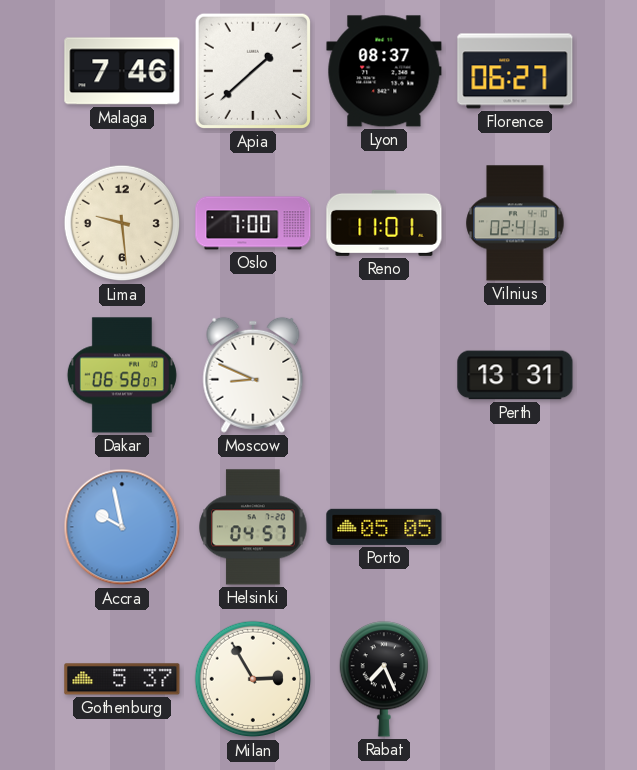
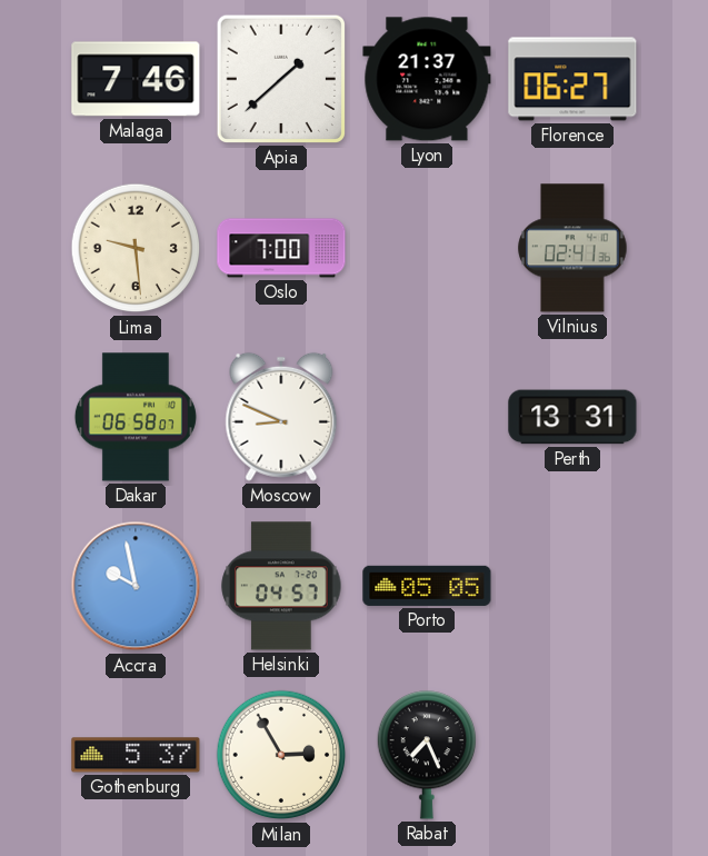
Lyon: 08:37 -> 21:37
Reno: 11:01 -> none
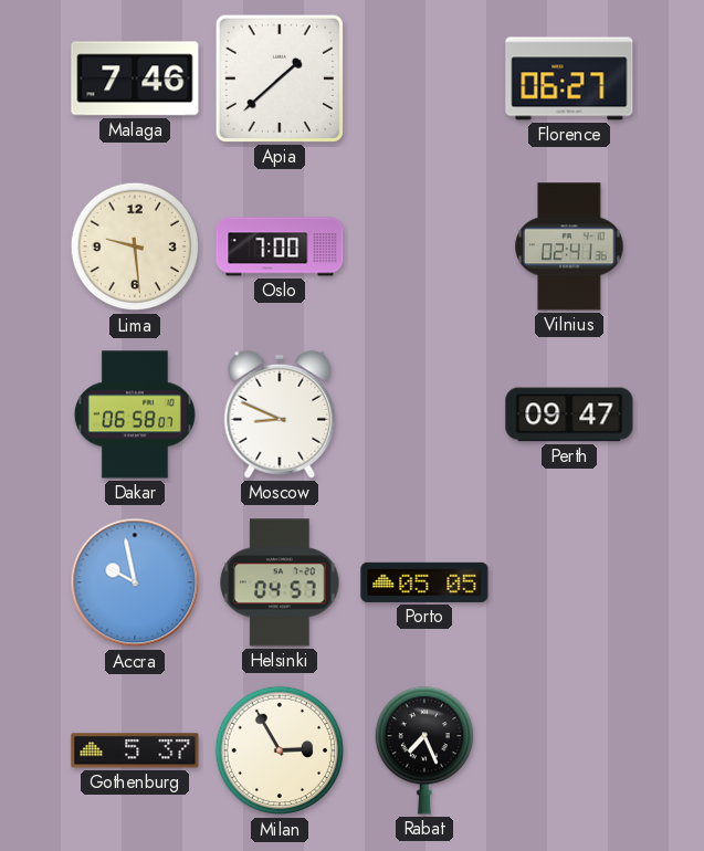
Lyon: 21:37 -> none
Perth: 13:31 -> 09:47
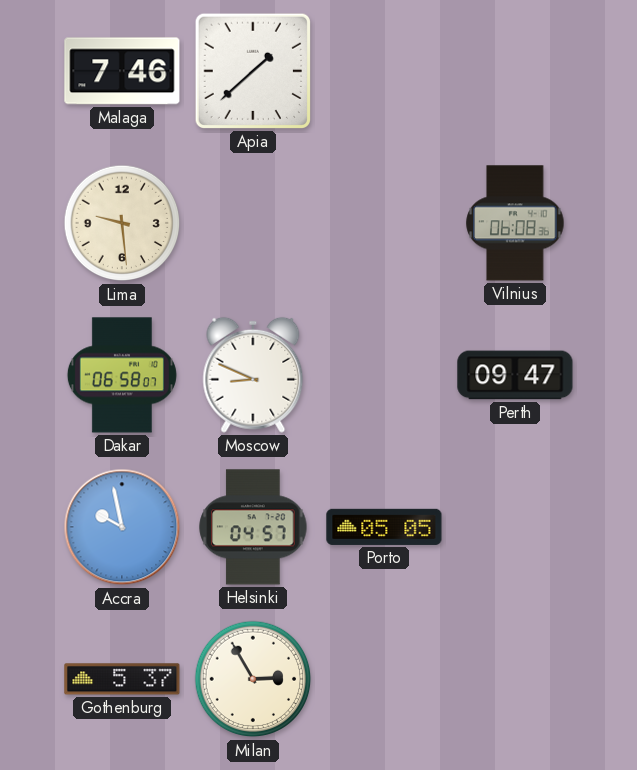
Florence: 06:27 -> none
Oslo: 7:00 -> none
Vilnius: 02:41 -> 06:08
Rabat: 7:26 -> none
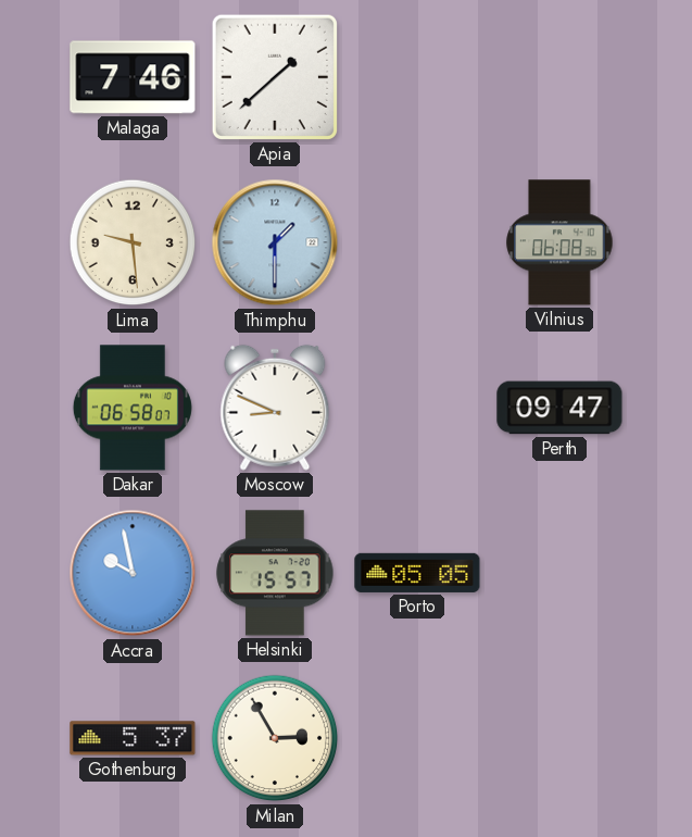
Thimphu: none -> 1:30
Helsinki: 04:57 -> 15:57
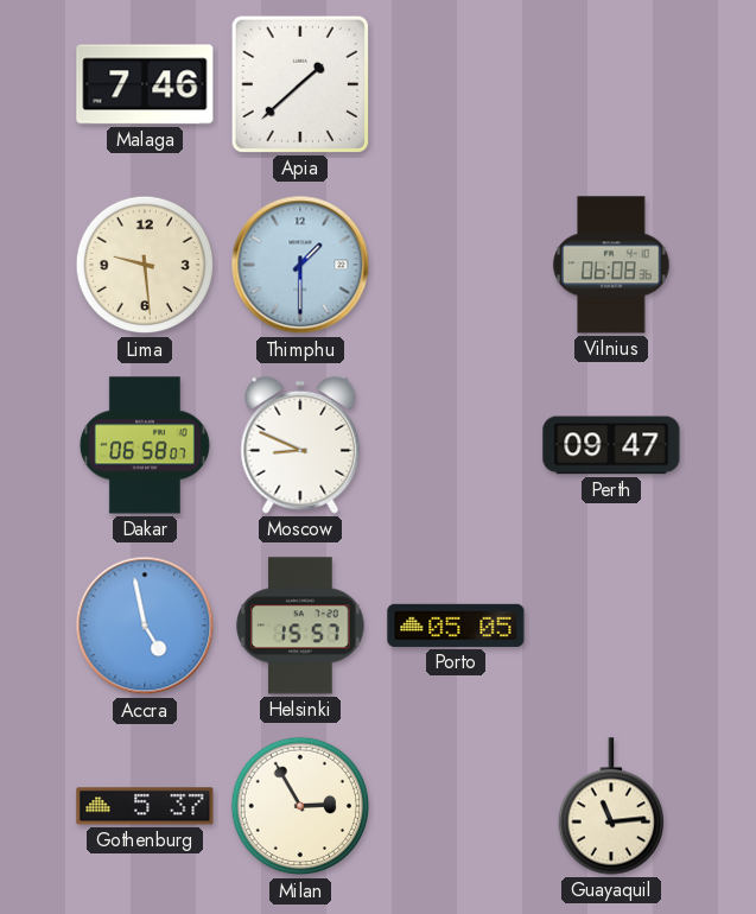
Accra: 9:58 -> 4:58
Guayaquil: none -> 11:14
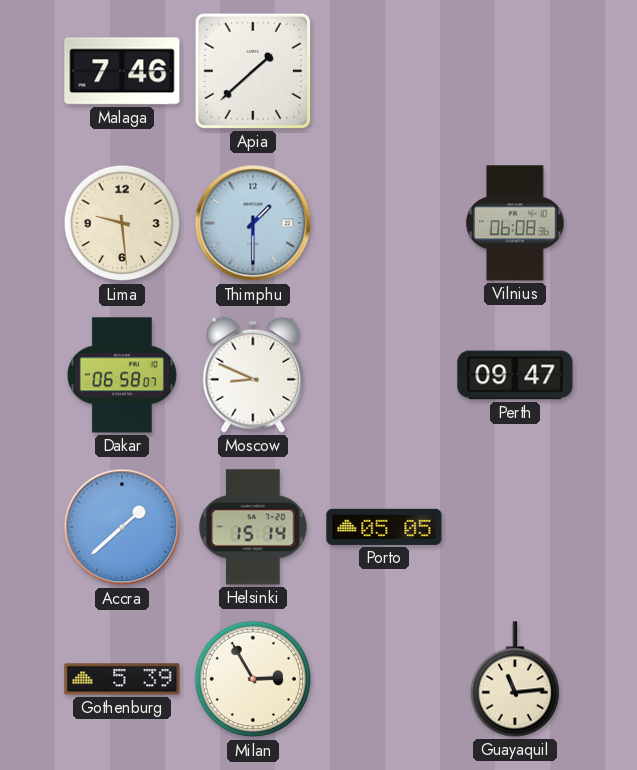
Accra: 4:58 -> 1:38
Helsinki: 15:57 -> 15:14
Gothenburg: 5:37 -> 5:39
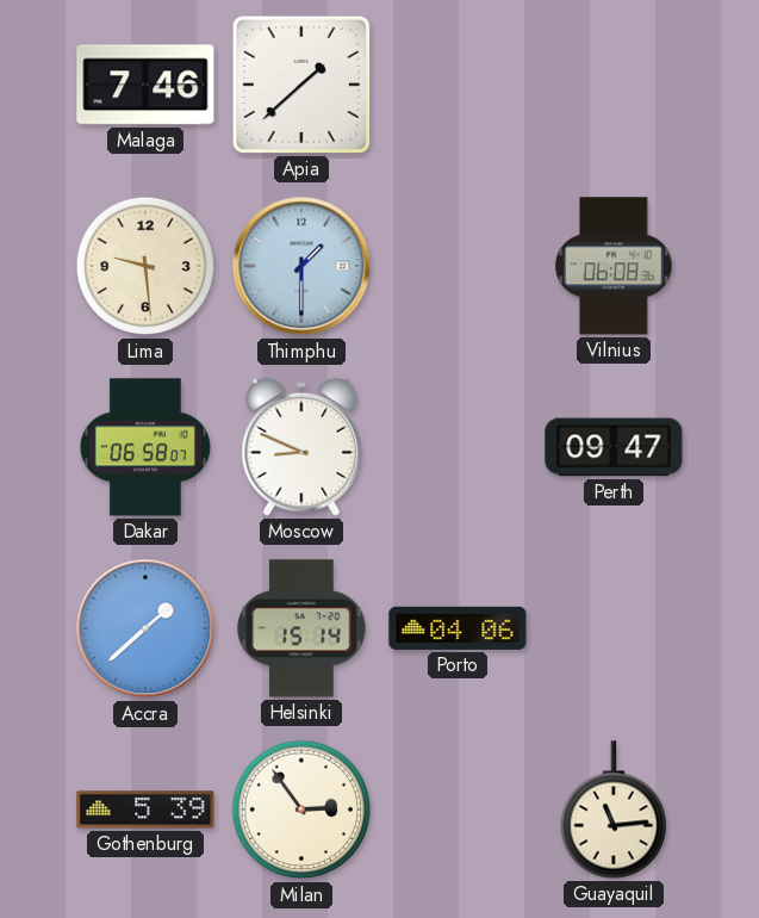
Porto: 05:05 -> 04:06
Milan: 2:55 -> 2:54
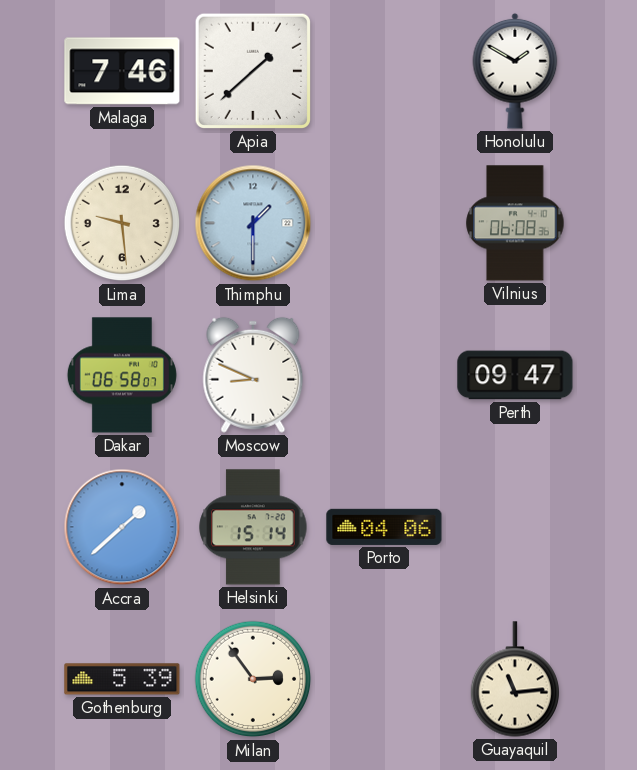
Honolulu: none -> 1:50
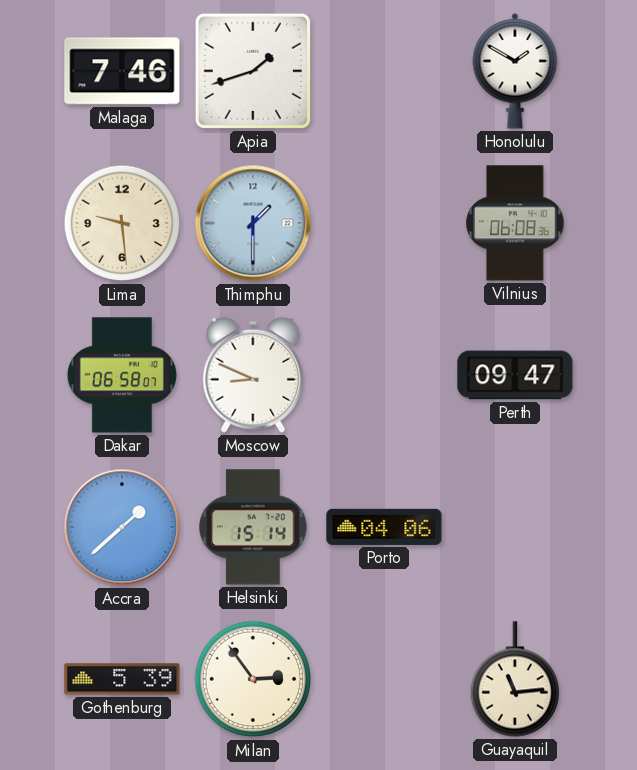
Apia: 1:38 -> 1:42
